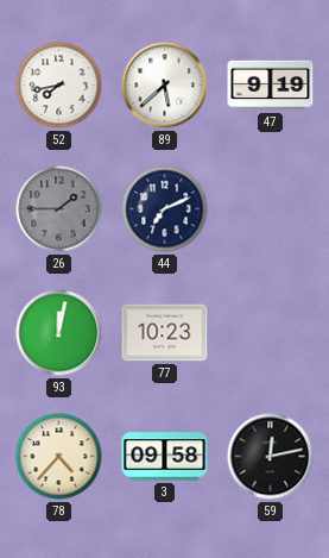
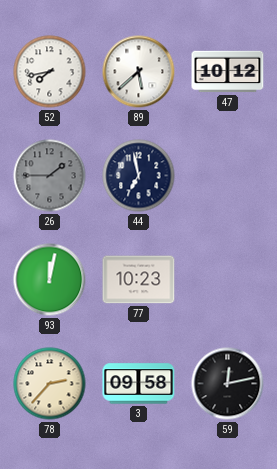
47: 9:19 -> 10:12
44: 7:11 -> 6:58
78: 4:37 -> 2:37
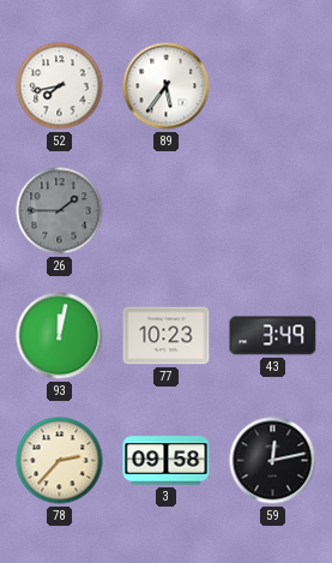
89: 5:38 -> 5:36
47: 10:12 -> none
44: 6:58 -> none
43: none -> 3:49
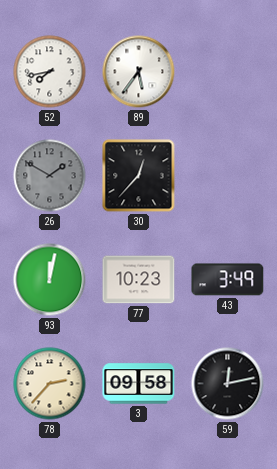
26: 1:45 -> 1:50
30: none -> 12:37
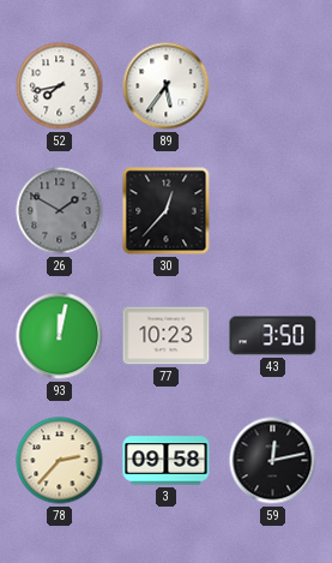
43: 3:49 -> 3:50
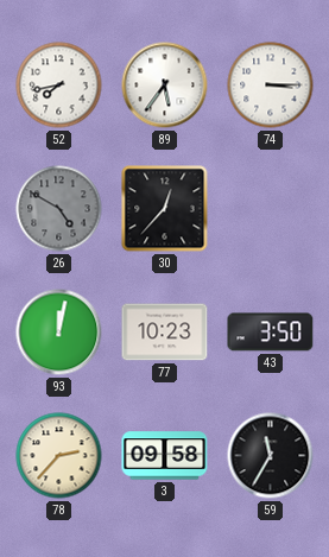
74: none -> 3:15
26: 1:50 -> 4:50
59: 12:13 -> 11:35
